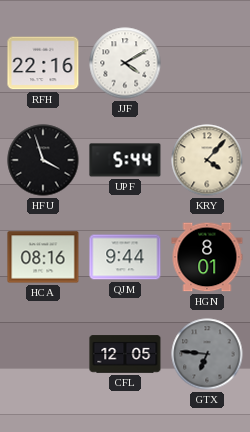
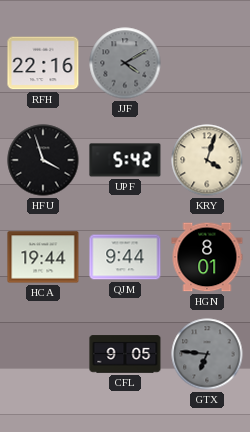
JJF dial: white -> grey
UPF: 5:44 -> 5:42
KRY: 4:07 -> 4:03
HCA: 08:16 -> 19:44
CFL: 12:05 -> 9:05
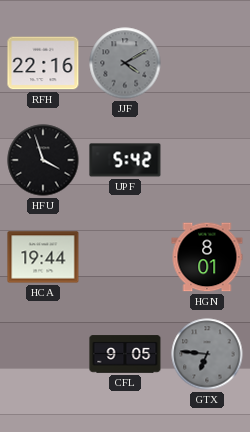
KRY: 4:03 -> none
QJM: 9:44 -> none
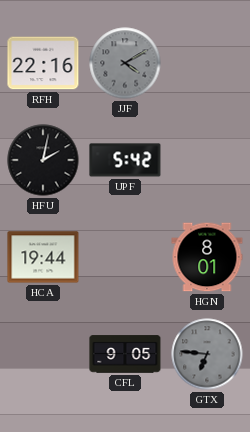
HFU: 3:57 -> 2:02
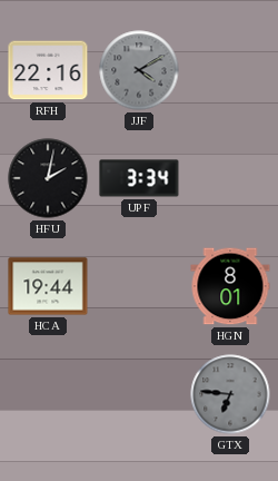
UPF: 5:42 -> 3:34
CFL: 9:05 -> none
